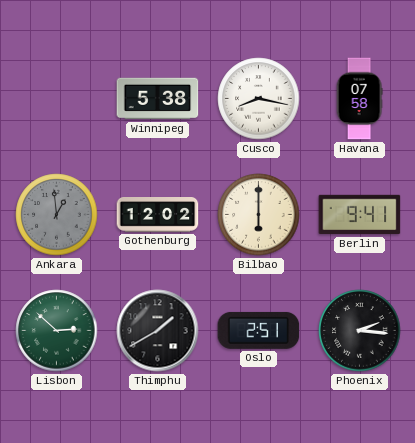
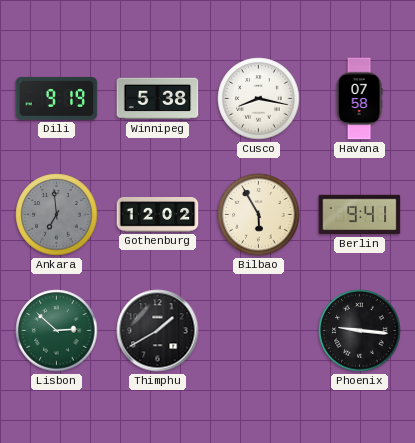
Dili: none -> 9:19
Ankara: 12:59 -> 6:59
Bilbao: 6:00 -> 5:55
Oslo: 2:51 -> none
Phoenix: 2:16 -> 9:16
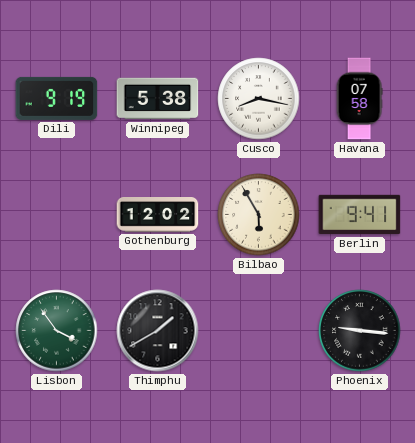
Ankara: 6:59 -> none
Lisbon: 2:52 -> 3:54
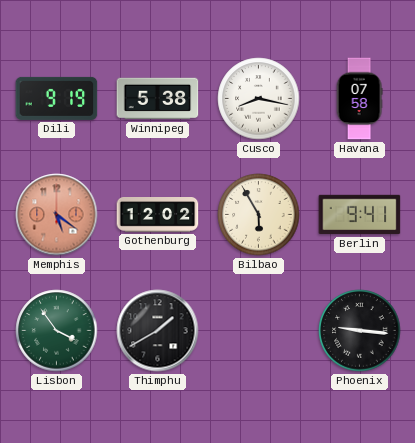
Memphis: none -> 5:21
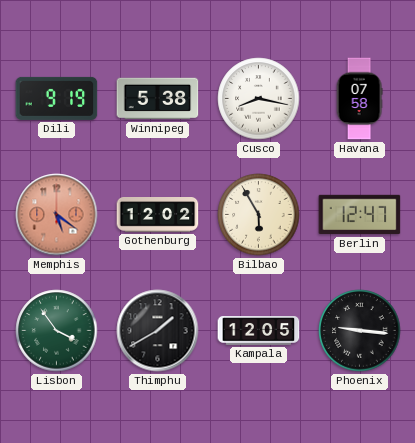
Berlin: 9:41 -> 12:47
Kampala: none -> 12:05
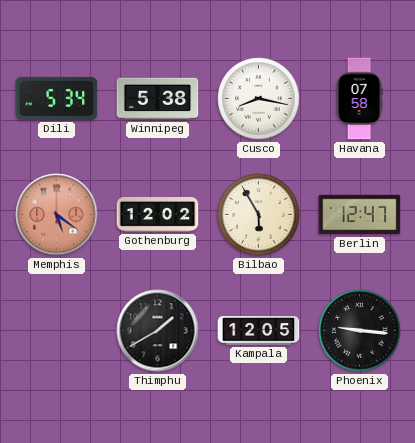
Dili: 9:19 -> 5:34
Lisbon: 3:54 -> none
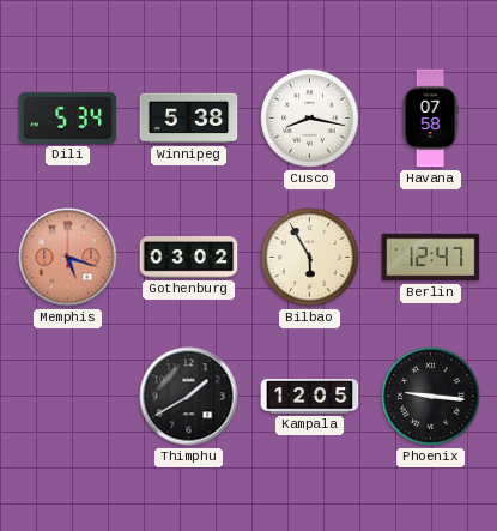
Memphis: 5:21 -> 5:18
Gothenburg: 12:02 -> 03:02
